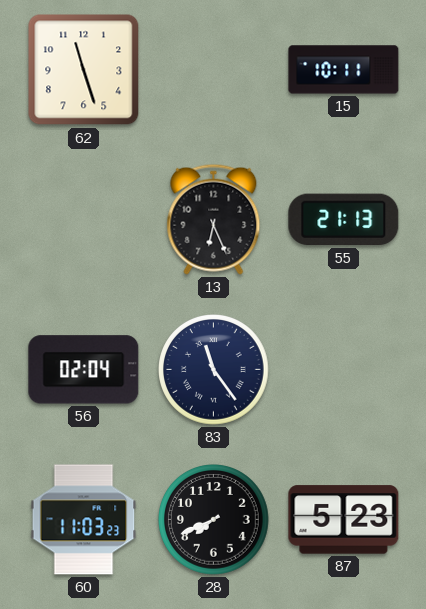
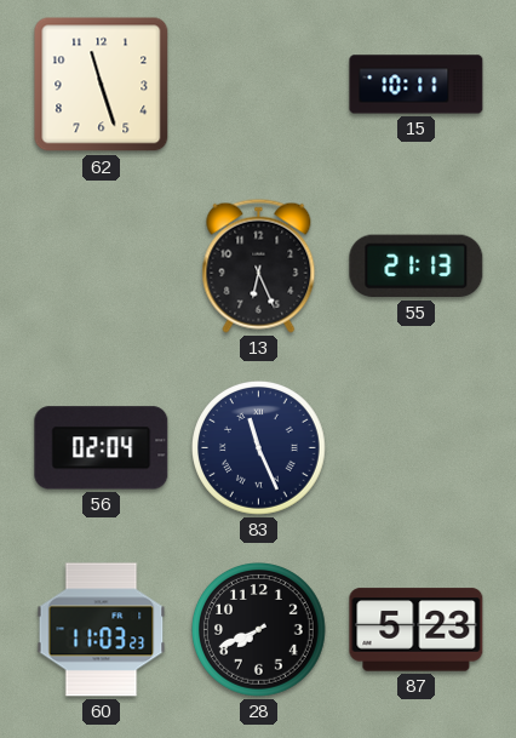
83: 11:24 -> 11:26
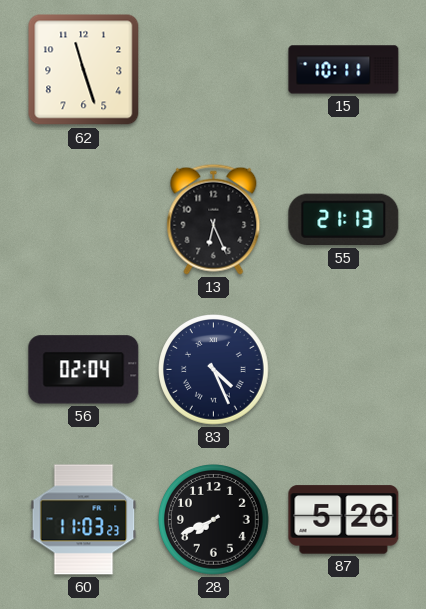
83: 11:26 -> 4:26
87: 5:23 -> 5:26
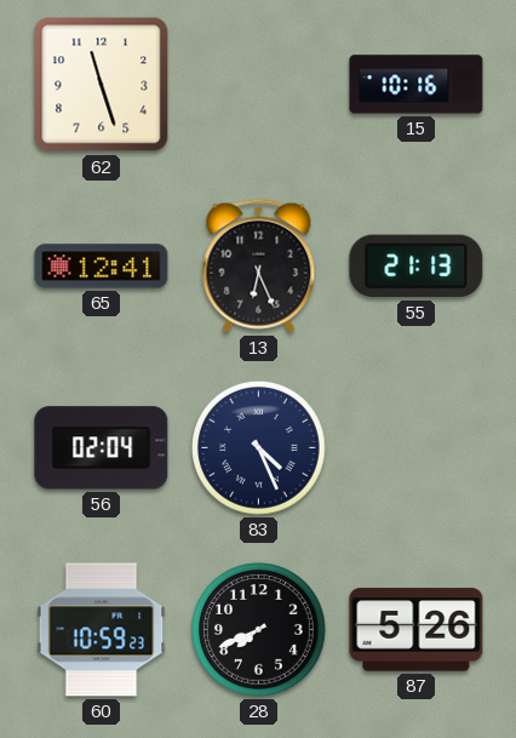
15: 10:11 -> 10:16
65: none -> 12:41
60: 11:03 -> 10:59
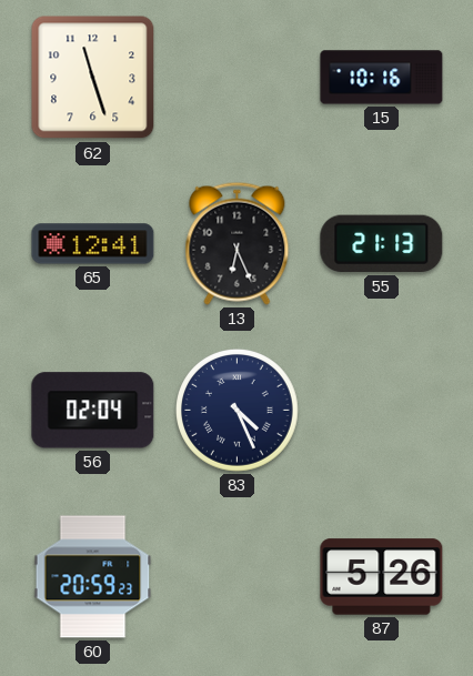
60: 10:59 -> 20:59
28: 7:41 -> none
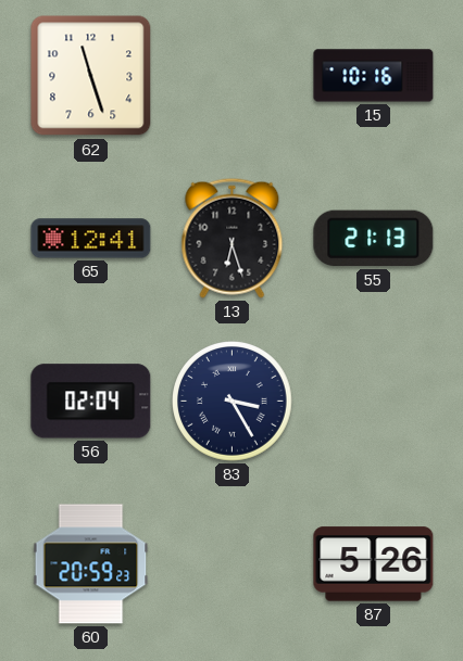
13: 6:26 -> 6:27
83: 4:26 -> 3:25
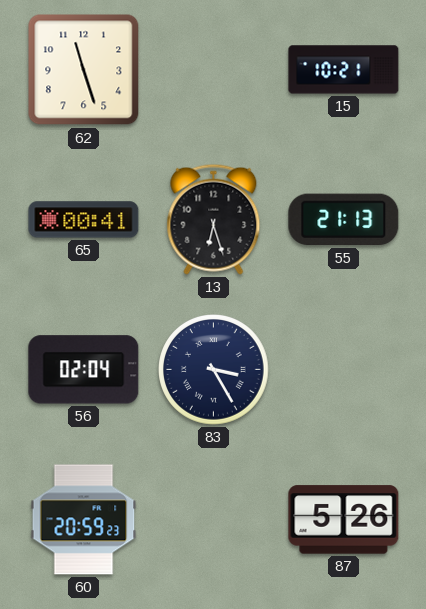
15: 10:16 -> 10:21
65: 12:41 -> 00:41
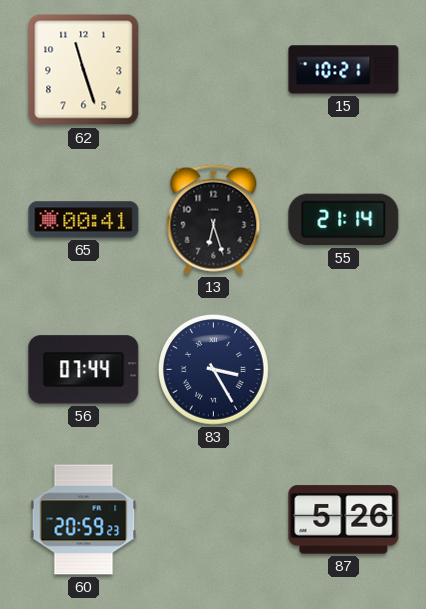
55: 21:13 -> 21:14
56: 02:04 -> 07:44
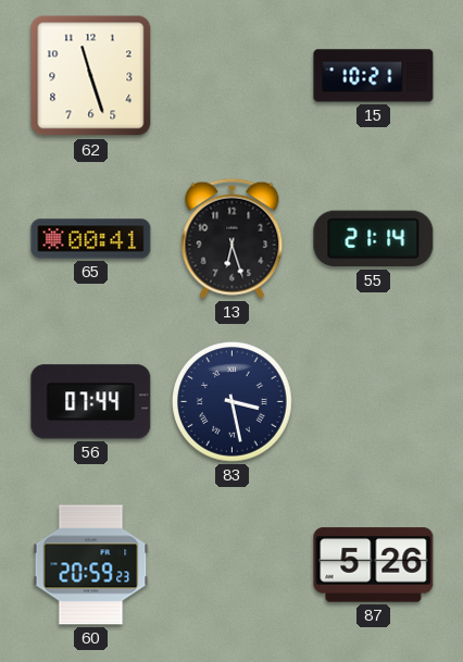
83: 3:25 -> 3:28
